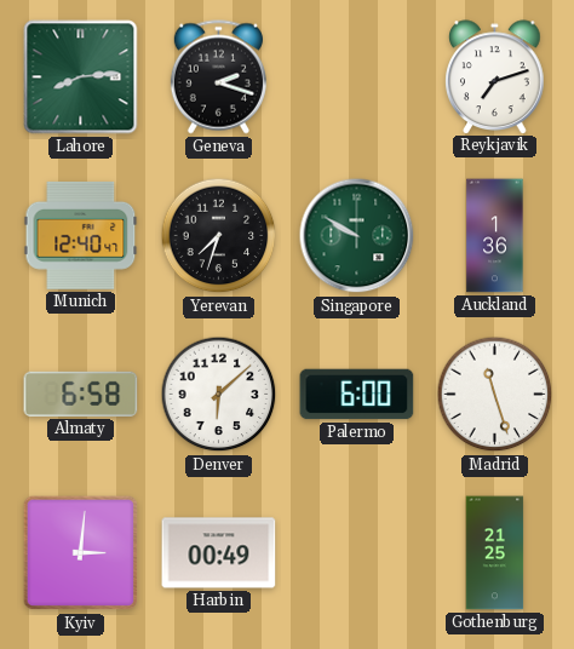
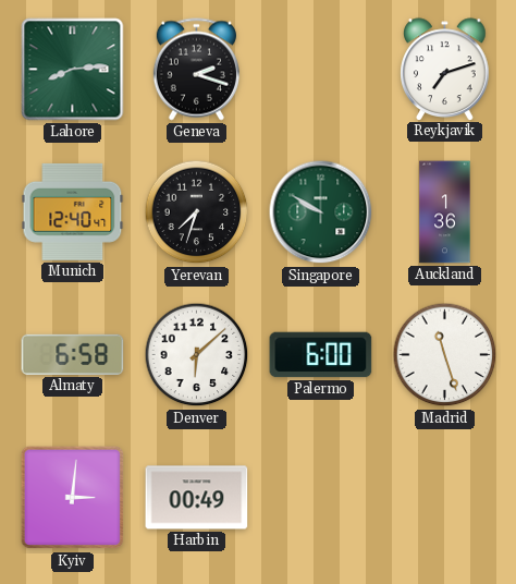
Gothenburg: 21:25 -> none
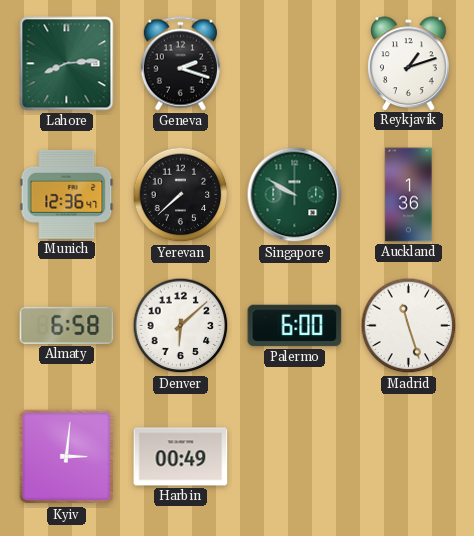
Reykjavik: 7:12 -> 1:12
Munich: 12:40 -> 12:36
Yerevan: 7:33 -> 7:38
